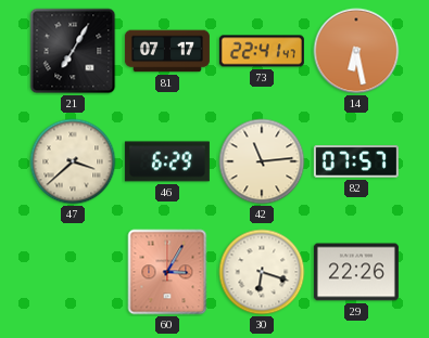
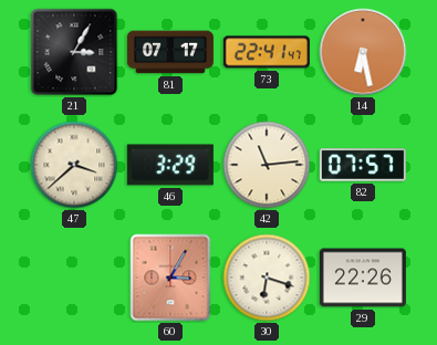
21: 7:05 -> 3:05
46: 6:29 -> 3:29
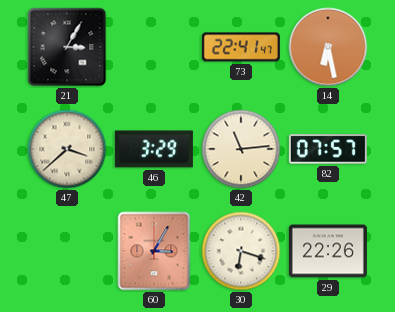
81: 07:17 -> none
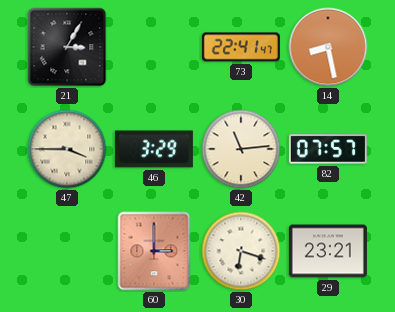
14: 6:28 -> 8:28
47: 3:38 -> 3:45
60: 3:05 -> 3:00
29: 22:26 -> 23:21
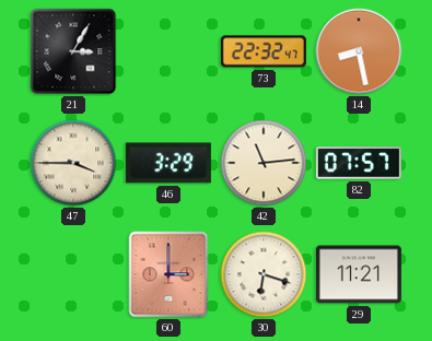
73: 22:41 -> 22:32
29: 23:21 -> 11:21
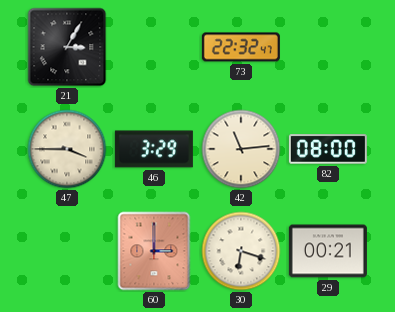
14: 8:28 -> none
82: 07:57 -> 08:00
29: 11:21 -> 00:21
